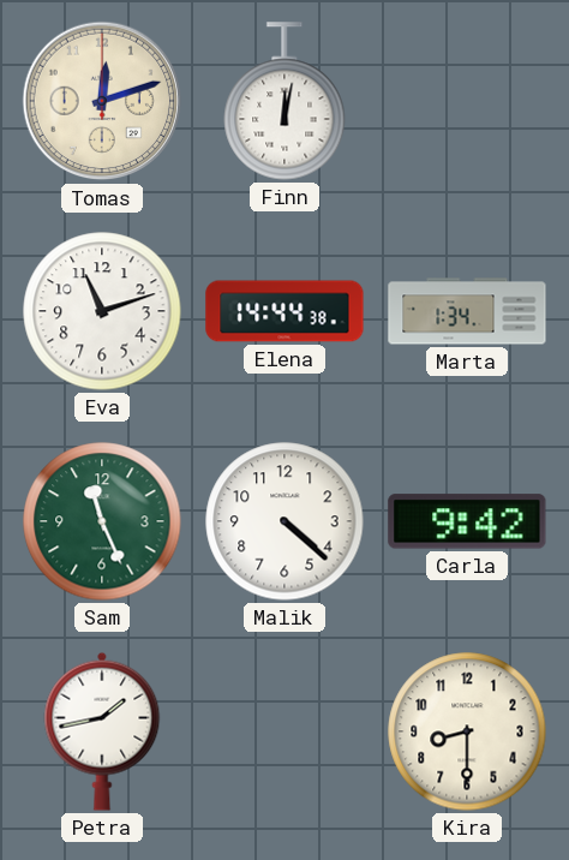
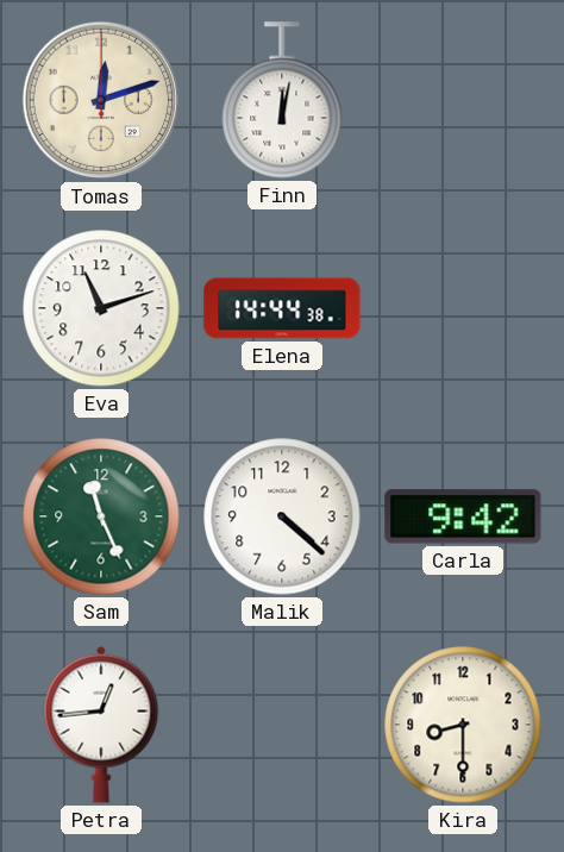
Marta: 1:34 -> none
Petra: 1:43 -> 12:44
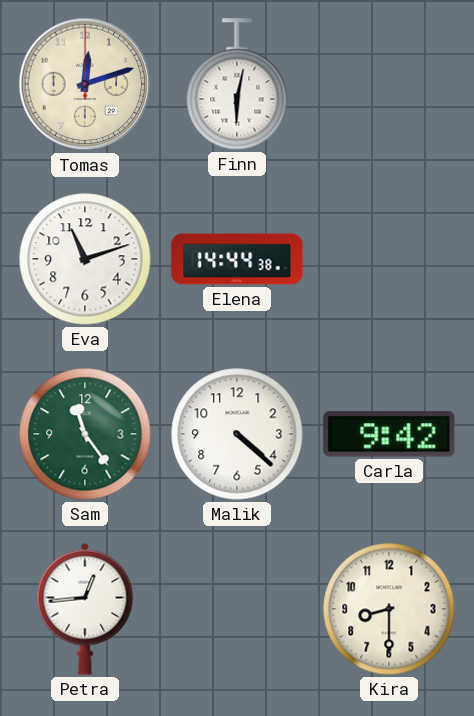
Finn: 12:02 -> 6:02
Sam: 11:26 -> 11:24
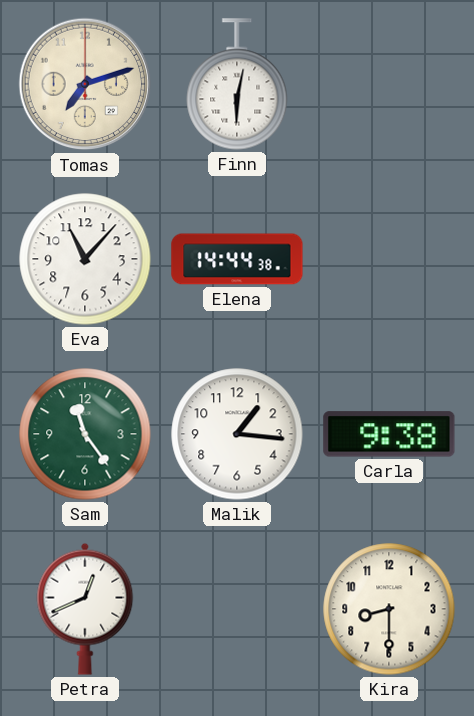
Tomas: 12:12 -> 7:12
Eva: 11:12 -> 11:07
Malik: 4:22 -> 1:16
Carla: 9:42 -> 9:38
Petra: 12:44 -> 12:41
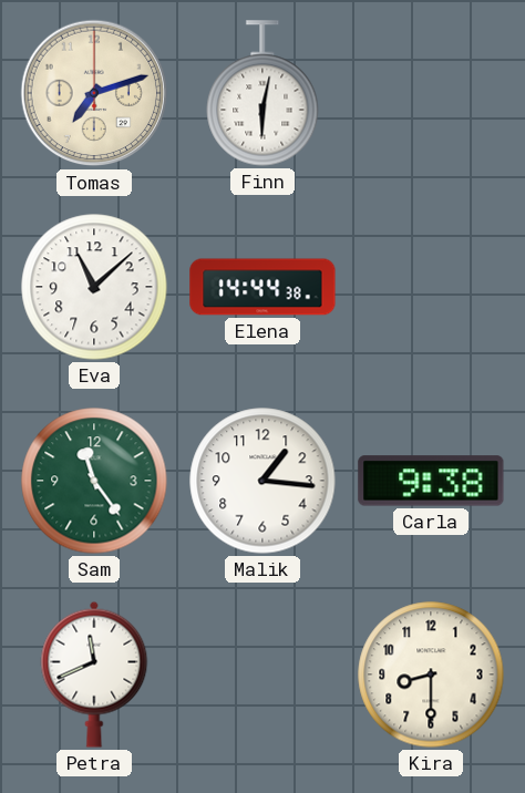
Eva: 11:07 -> 11:08
Petra: 12:41 -> 11:41
